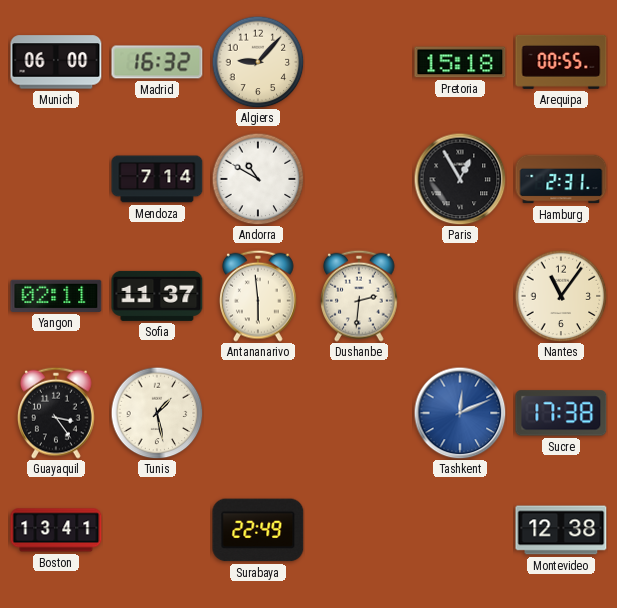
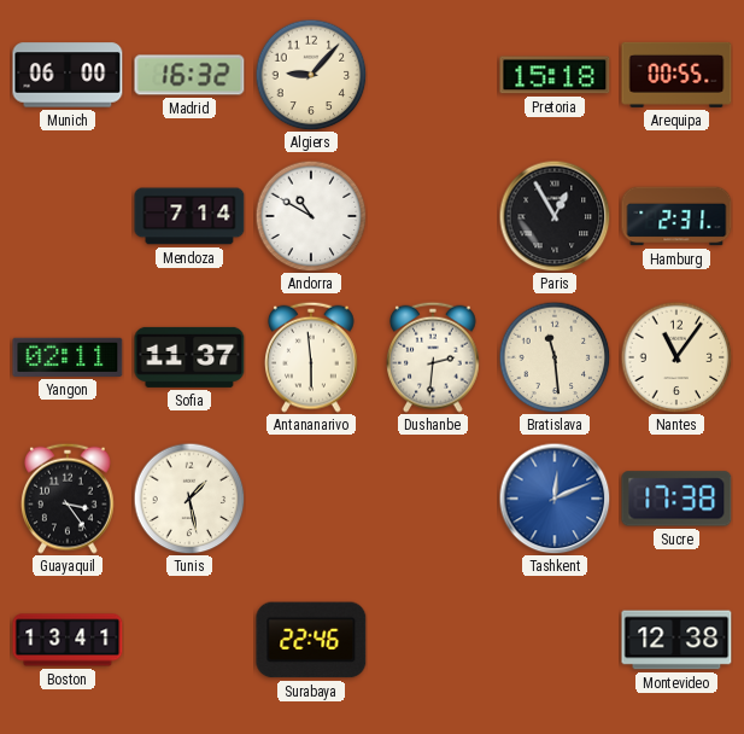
Bratislava: none -> 11:29
Surabaya: 22:49 -> 22:46
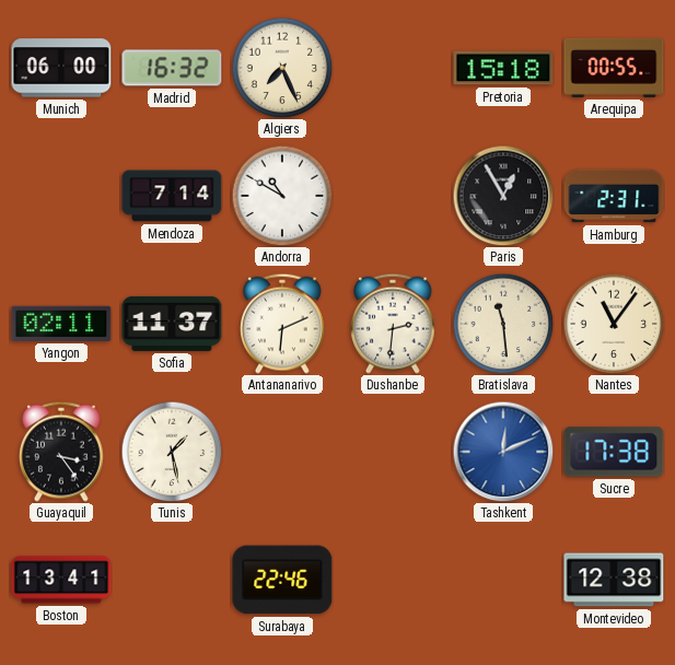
Algiers: 9:07 -> 7:26
Antananarivo: 5:59 -> 6:11
